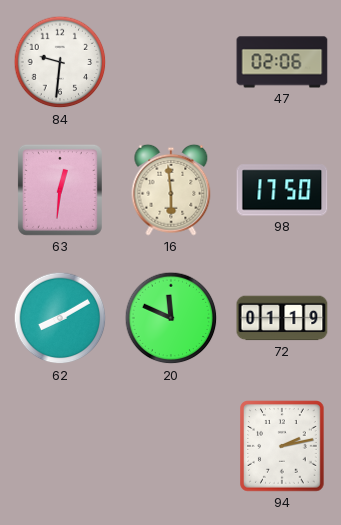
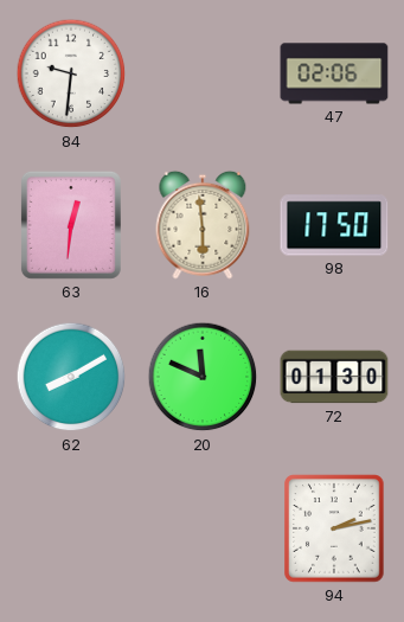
72: 01:19 -> 01:30
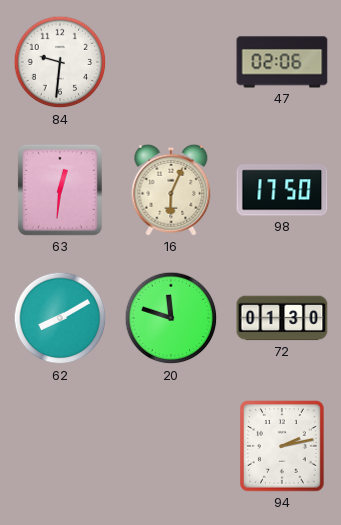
16: 5:59 -> 6:04
20: 11:49 -> 11:48
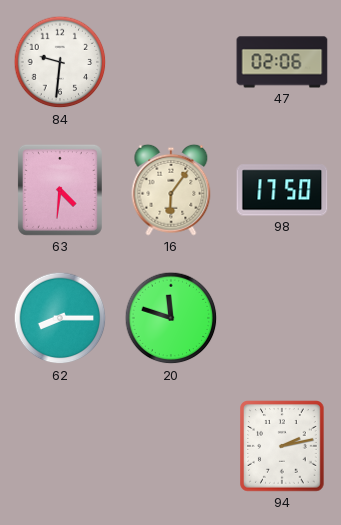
63: 12:31 -> 4:31
16: 6:04 -> 6:06
62: 8:10 -> 8:15
72: 01:30 -> none
